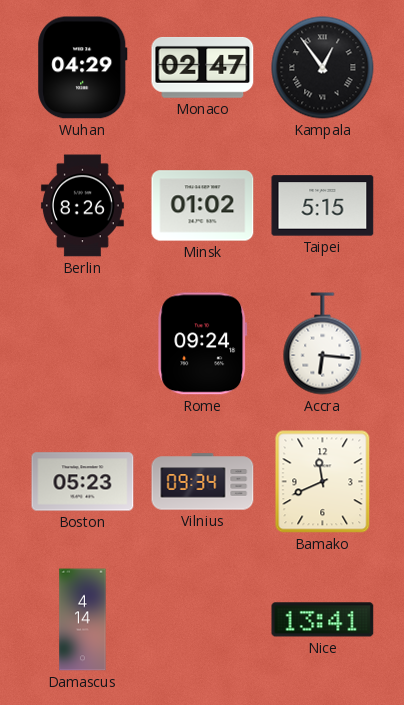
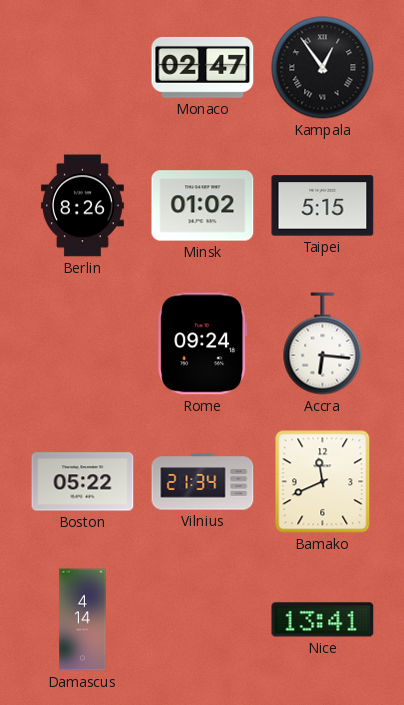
Wuhan: 04:29 -> none
Boston: 05:23 -> 05:22
Vilnius: 09:34 -> 21:34
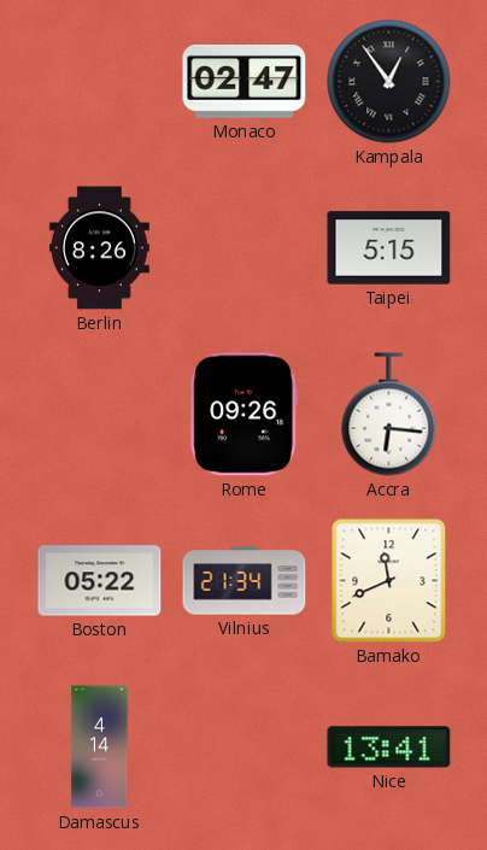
Minsk: 01:02 -> none
Rome: 09:24 -> 09:26
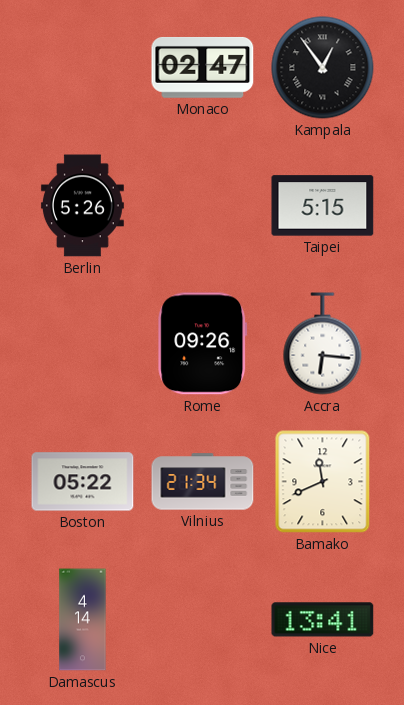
Berlin: 8:26 -> 5:26
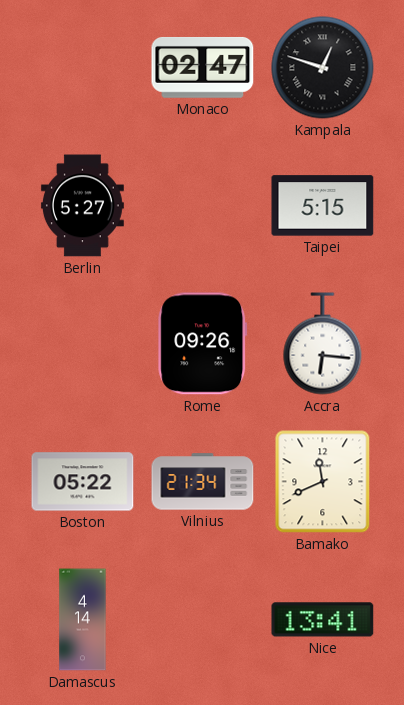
Kampala: 12:54 -> 12:48
Berlin: 5:26 -> 5:27
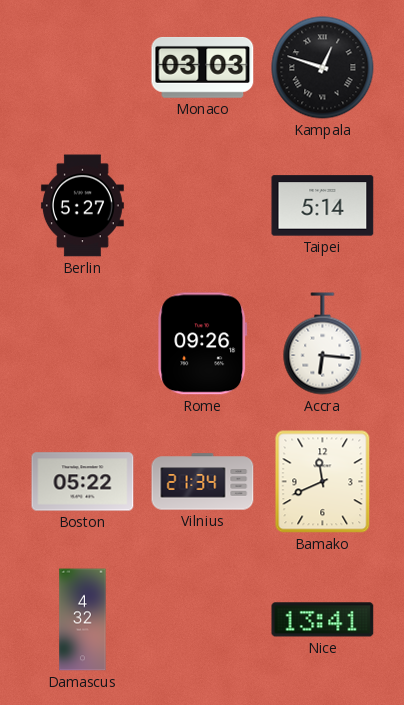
Monaco: 02:47 -> 03:03
Taipei: 5:15 -> 5:14
Damascus: 4:14 -> 4:32
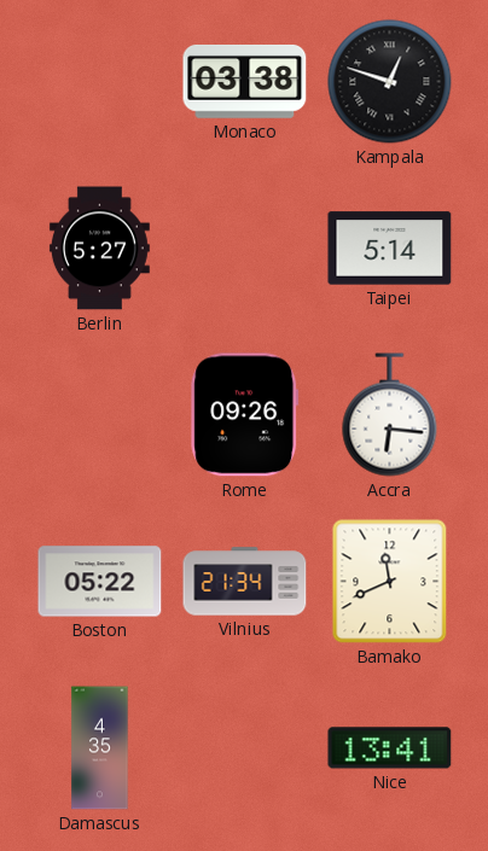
Monaco: 03:03 -> 03:38
Damascus: 4:32 -> 4:35
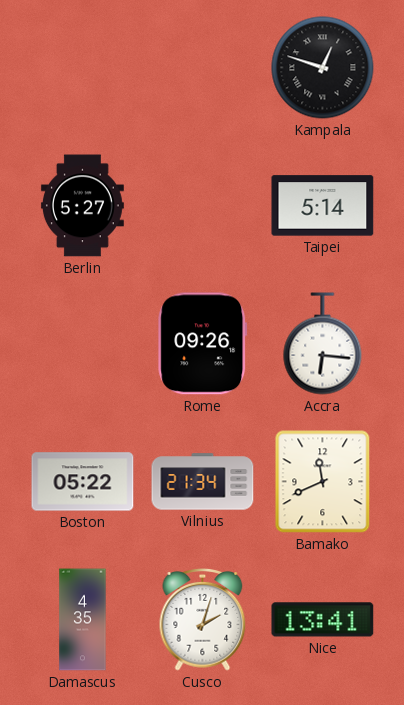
Monaco: 03:38 -> none
Cusco: none -> 2:03
